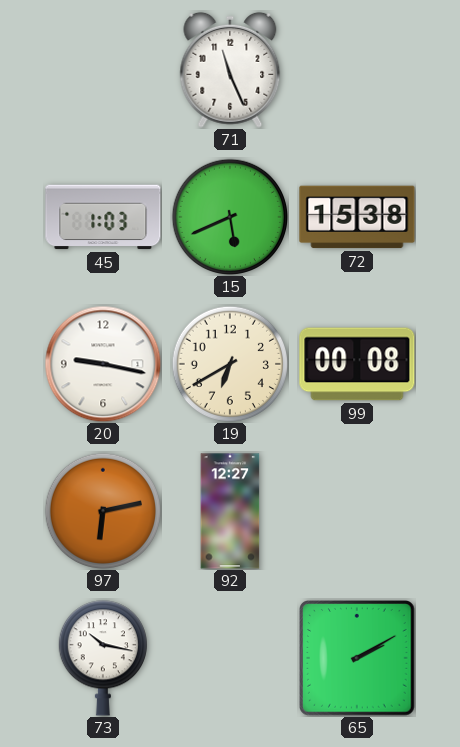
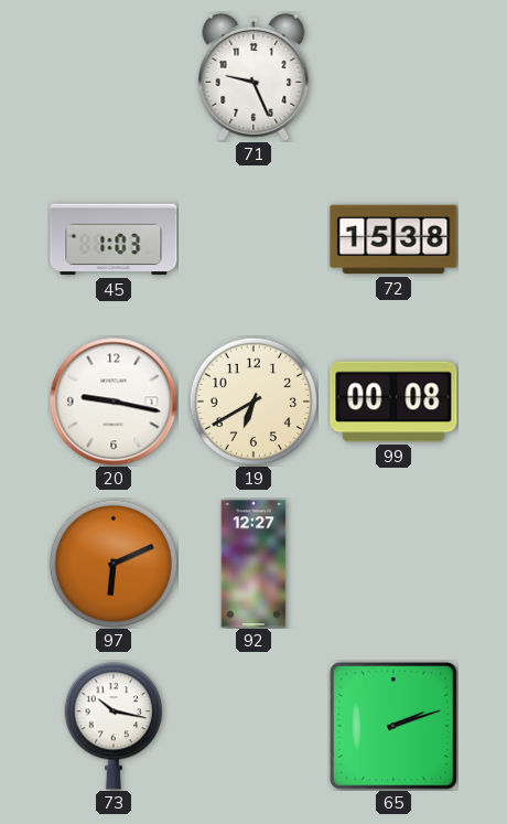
71: 11:26 -> 9:26
15: 5:41 -> none
97: 6:13 -> 6:11
65: 2:10 -> 2:12
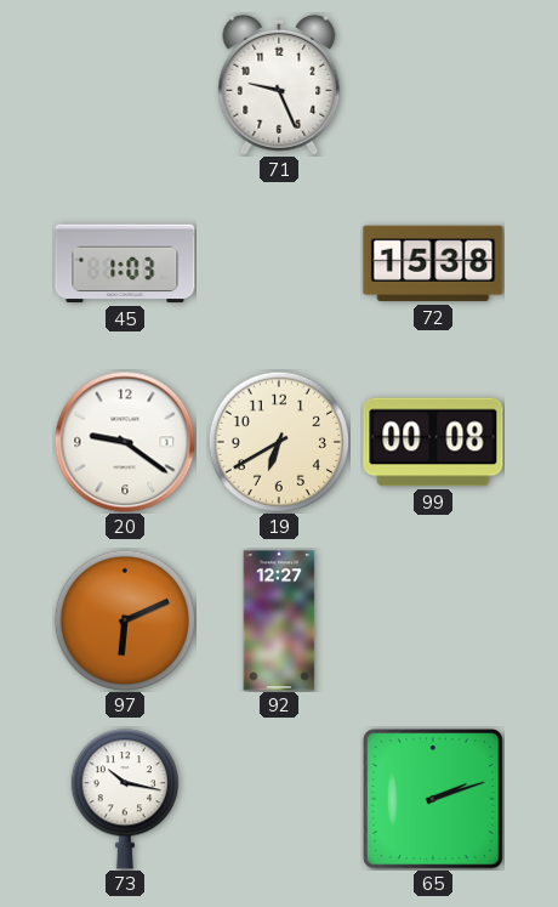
20: 9:17 -> 9:21
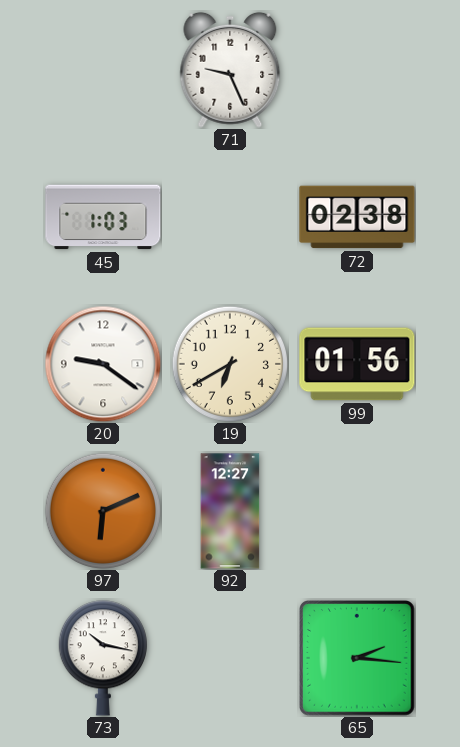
72: 15:38 -> 02:38
99: 00:08 -> 01:56
65: 2:12 -> 2:16
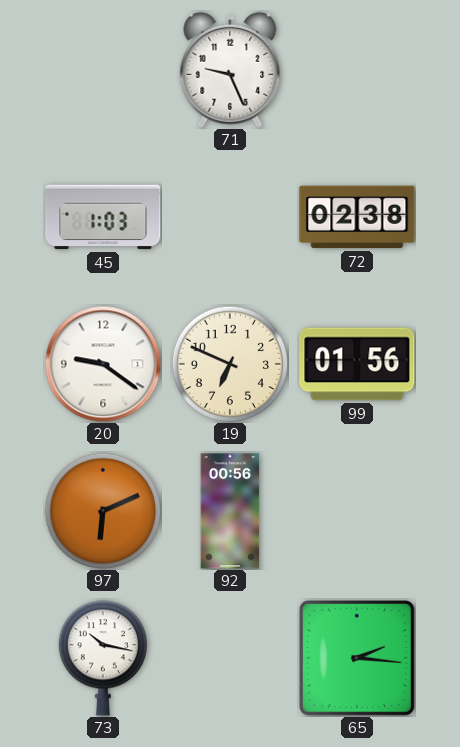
19: 6:40 -> 6:49
92: 12:27 -> 00:56
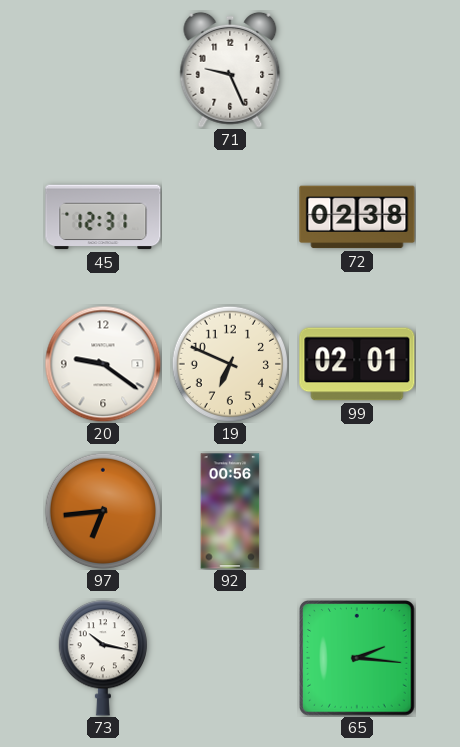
45: 1:03 -> 12:31
99: 01:56 -> 02:01
97: 6:11 -> 6:44
